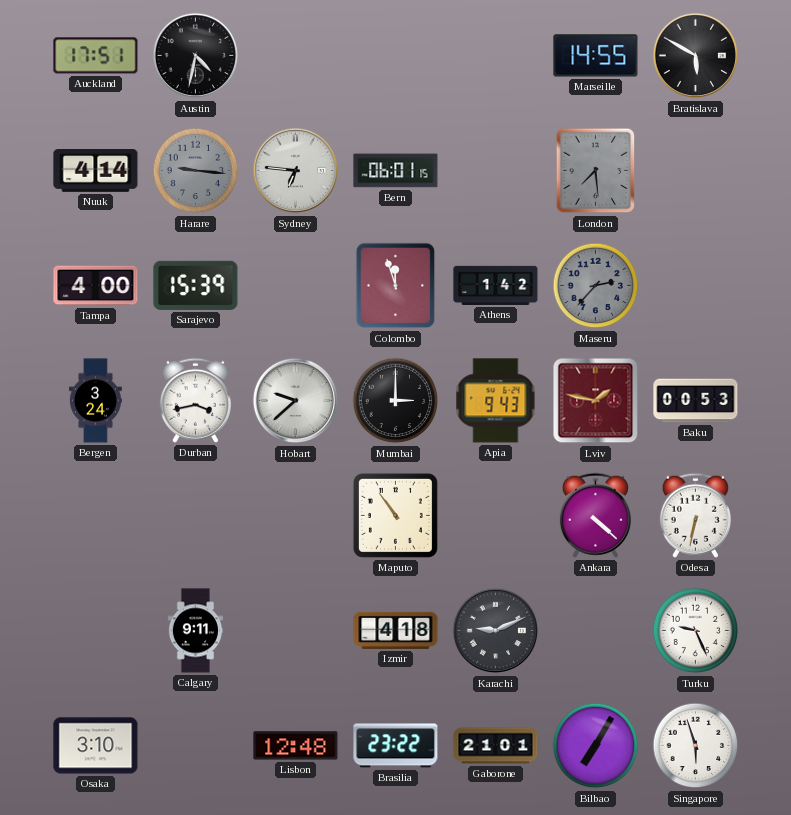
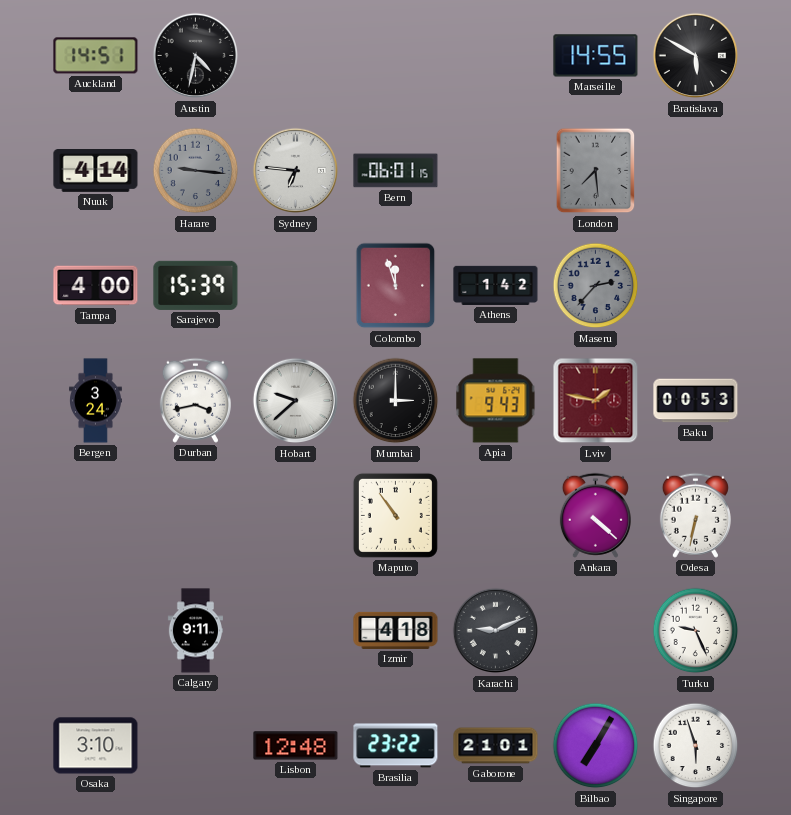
Auckland: 17:51 -> 14:51
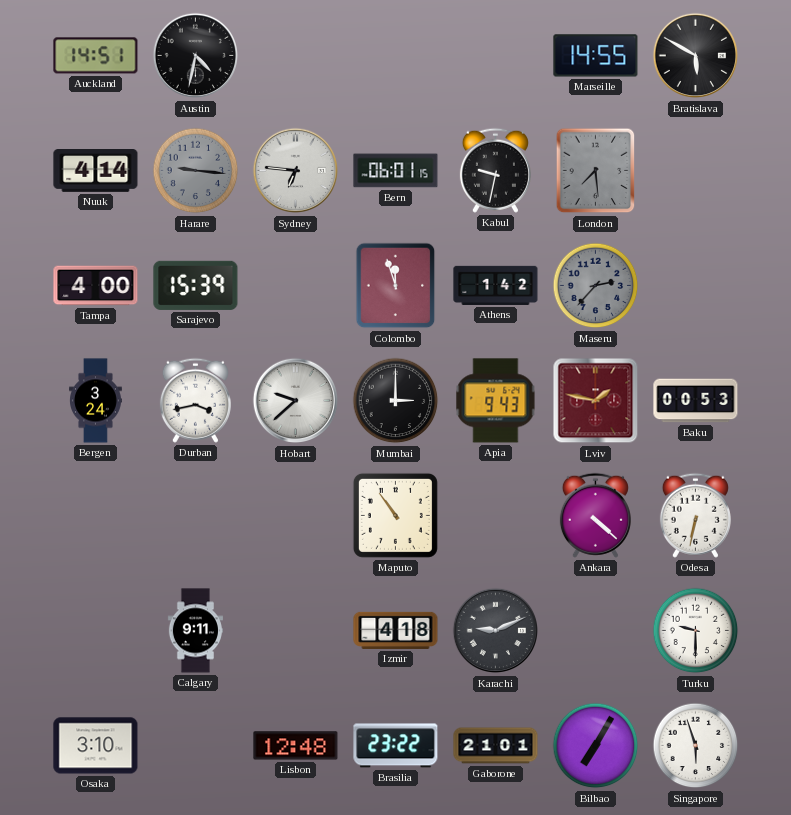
Kabul: none -> 9:32
Turku: 9:26 -> 9:30
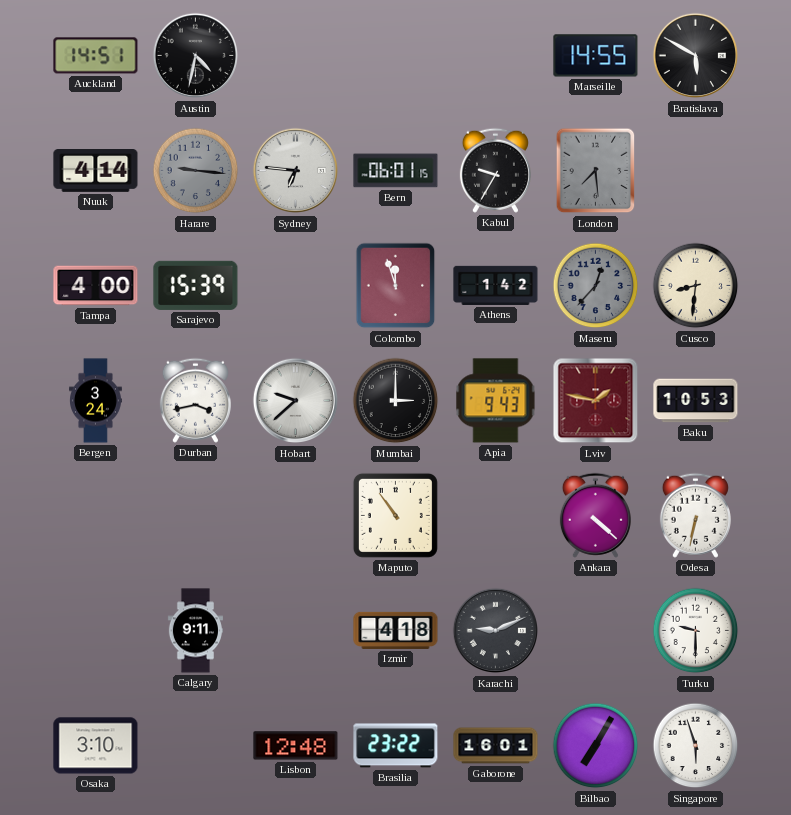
Kabul: 9:32 -> 9:35
Maseru: 2:37 -> 12:37
Cusco: none -> 8:31
Baku: 00:53 -> 10:53
Gaborone: 21:01 -> 16:01
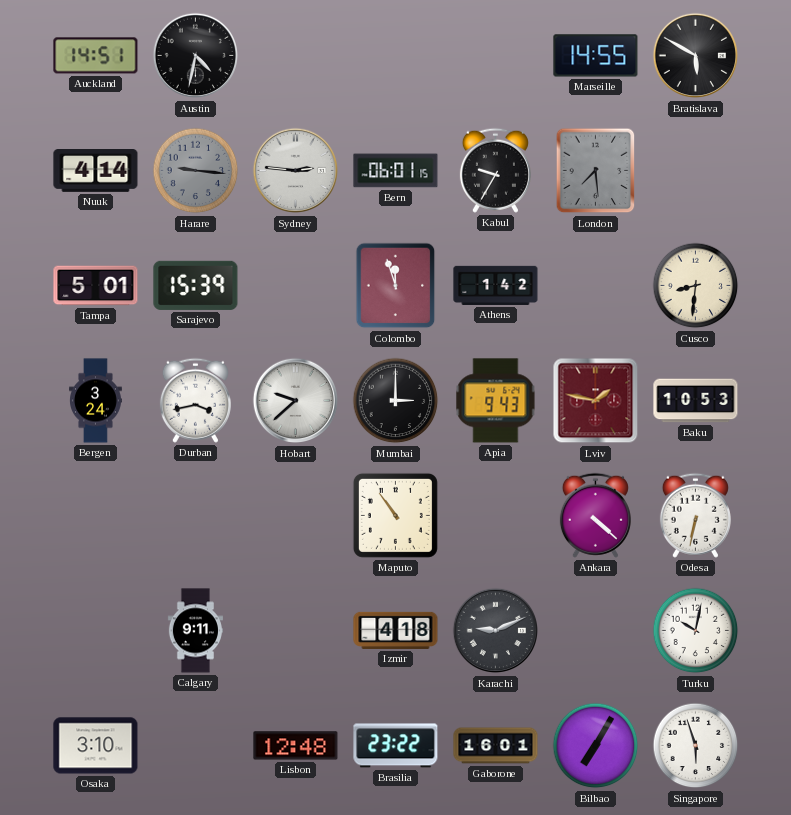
Sydney: 6:46 -> 2:46
Tampa: 4:00 -> 5:01
Maseru: 12:37 -> none
Turku: 9:30 -> 10:02
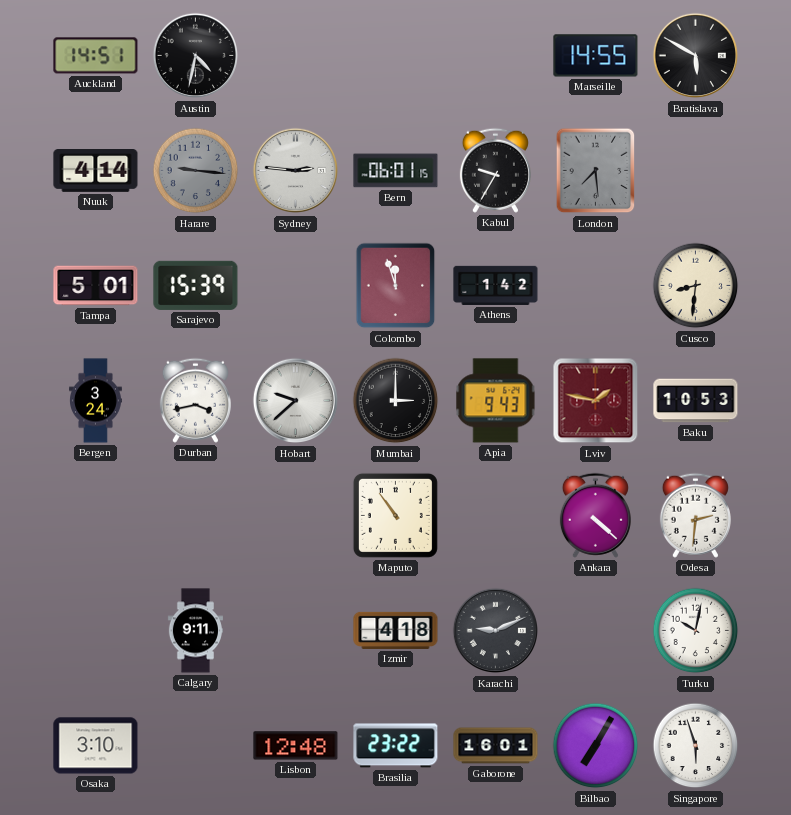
Odesa: 6:32 -> 2:31
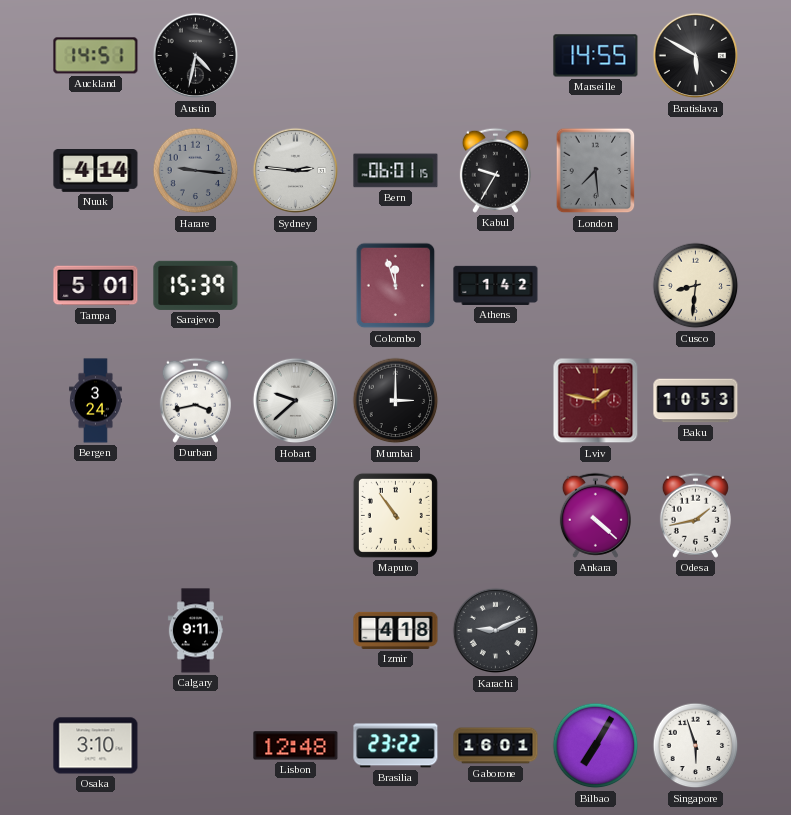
Apia: 9:43 -> none
Odesa: 2:31 -> 1:43
Turku: 10:02 -> none
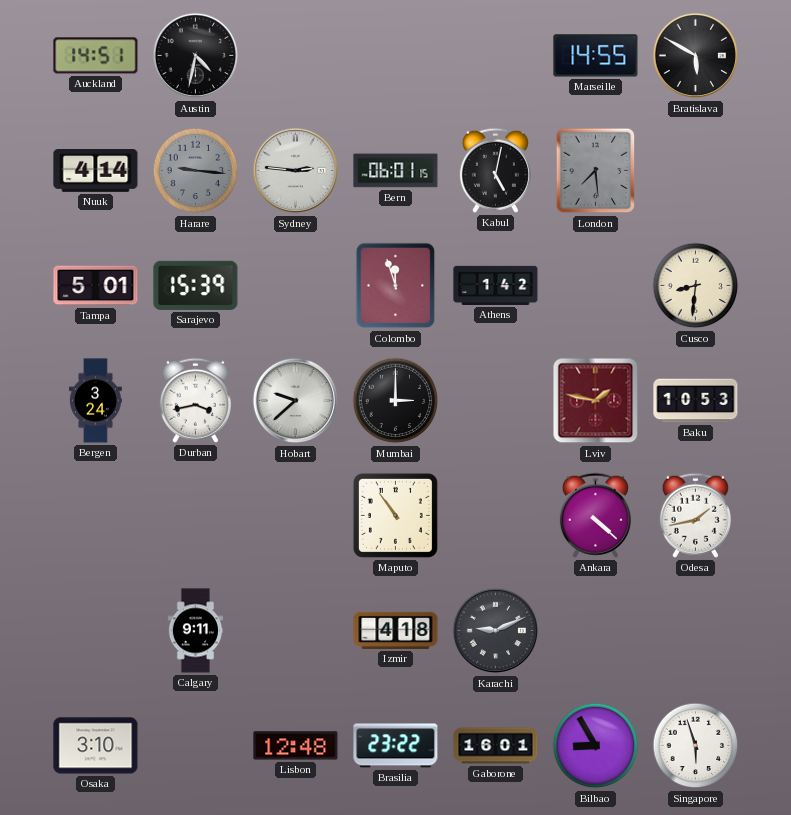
Kabul: 9:35 -> 5:02
Bilbao: 7:05 -> 8:55
